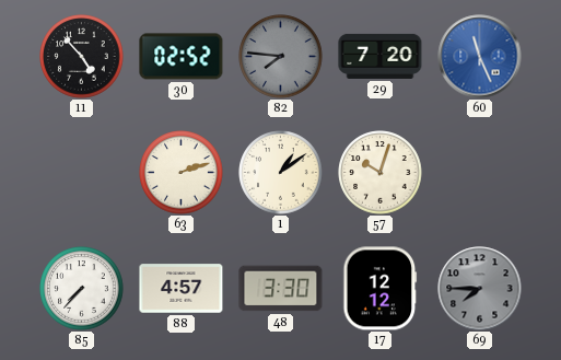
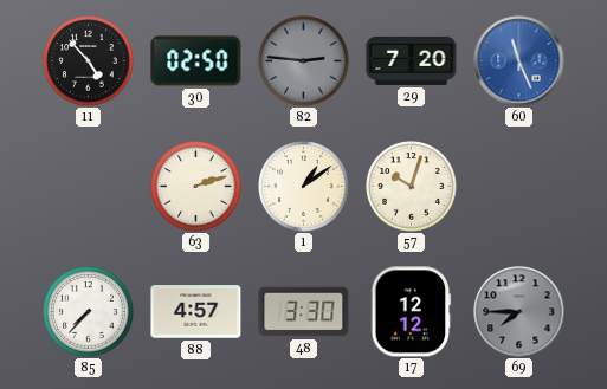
30: 02:52 -> 02:50
82: 7:46 -> 2:46
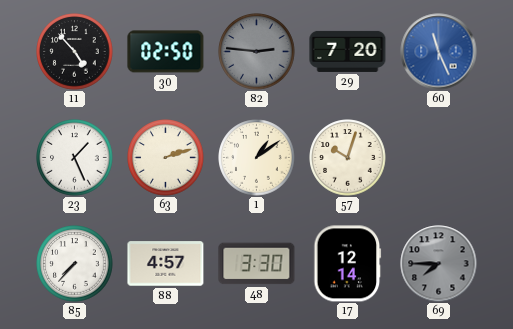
23: none -> 1:26
17: 12:12 -> 12:14
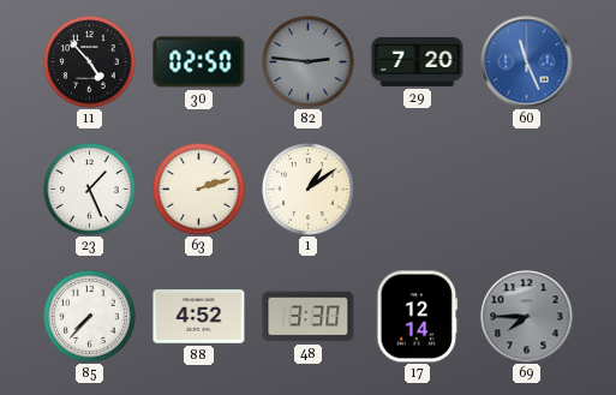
57: 10:03 -> none
88: 4:57 -> 4:52
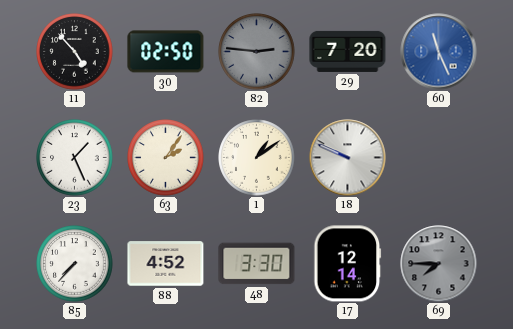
63: 2:12 -> 2:06
18: none -> 9:49
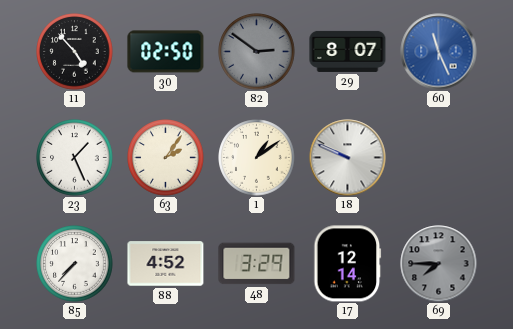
82: 2:46 -> 2:51
29: 7:20 -> 8:07
48: 3:30 -> 3:29
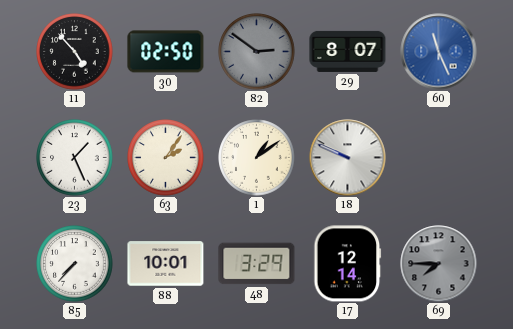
88: 4:52 -> 10:01
